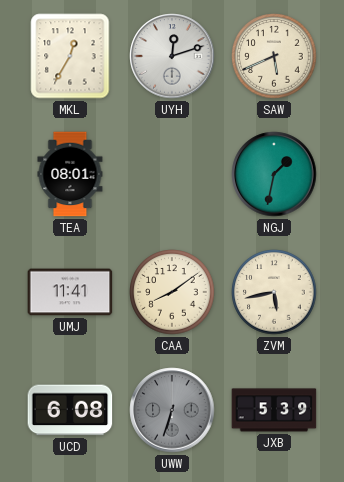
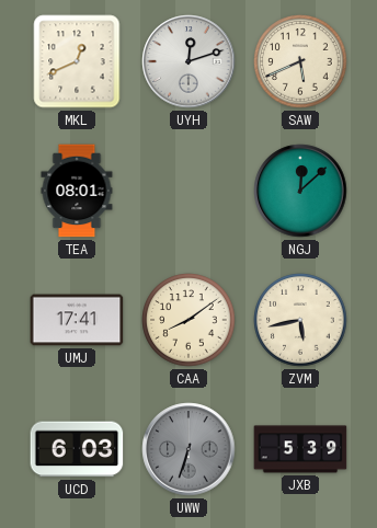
MKL: 12:35 -> 12:41
NGJ: 1:32 -> 12:08
UMJ: 11:41 -> 17:41
UCD: 6:08 -> 6:03
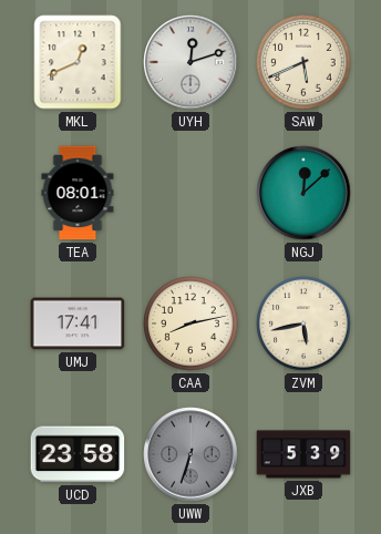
CAA: 8:09 -> 8:13
UCD: 6:03 -> 23:58
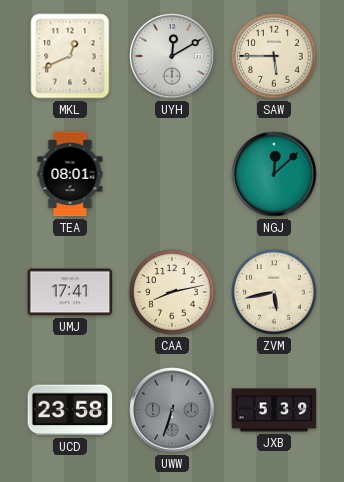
UYH: 12:12 -> 12:10
SAW: 5:41 -> 5:45
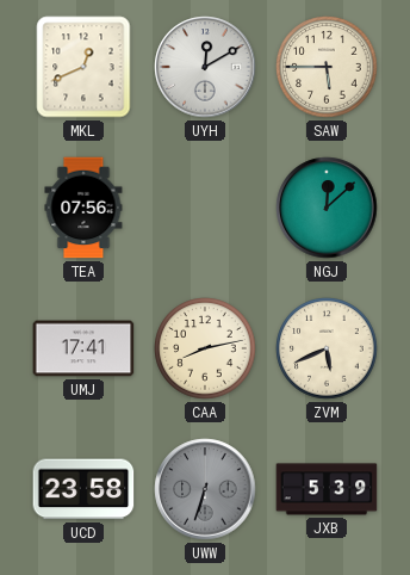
TEA: 08:01 -> 07:56
ZVM: 5:43 -> 5:41
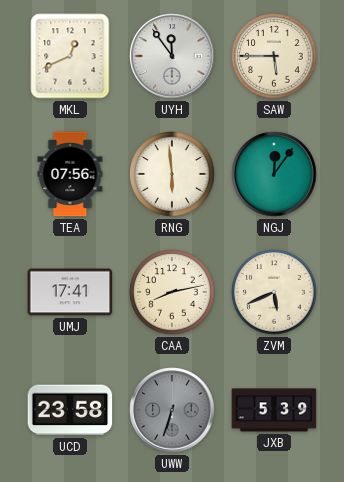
UYH: 12:10 -> 11:54
RNG: none -> 5:59
NGJ: 12:08 -> 12:06
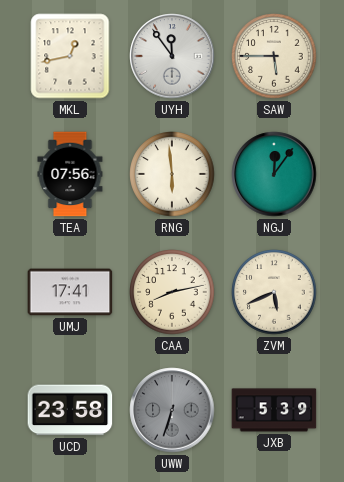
MKL: 12:41 -> 12:43
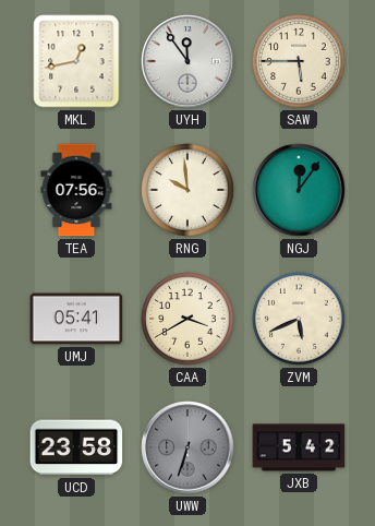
RNG: 5:59 -> 9:59
UMJ: 17:41 -> 05:41
CAA: 8:13 -> 3:40
JXB: 5:39 -> 5:42
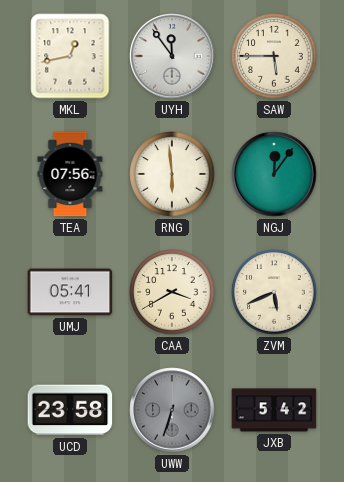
RNG: 9:59 -> 5:59
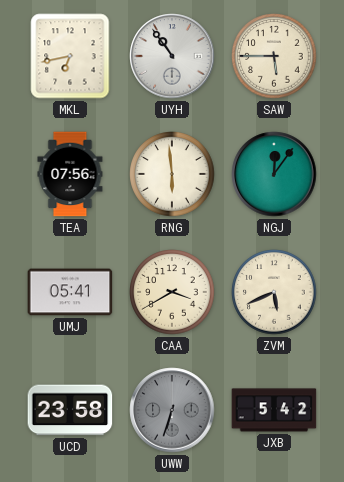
MKL: 12:43 -> 6:43
UYH: 11:54 -> 10:54
